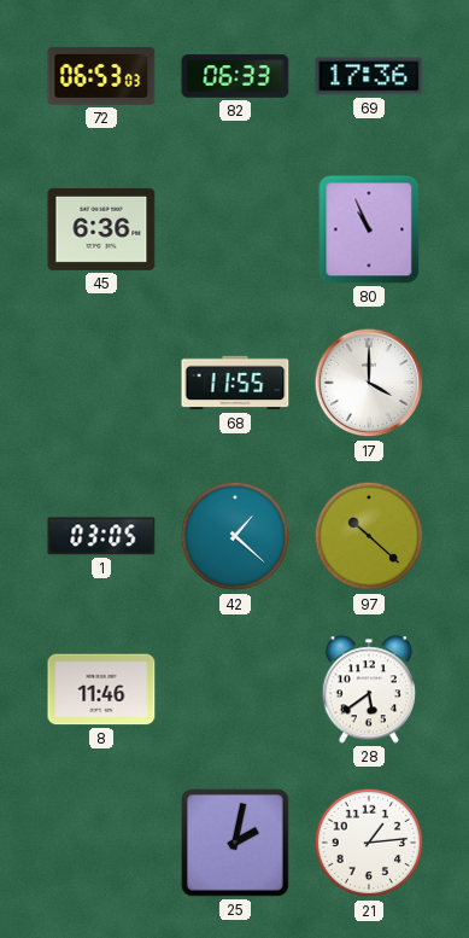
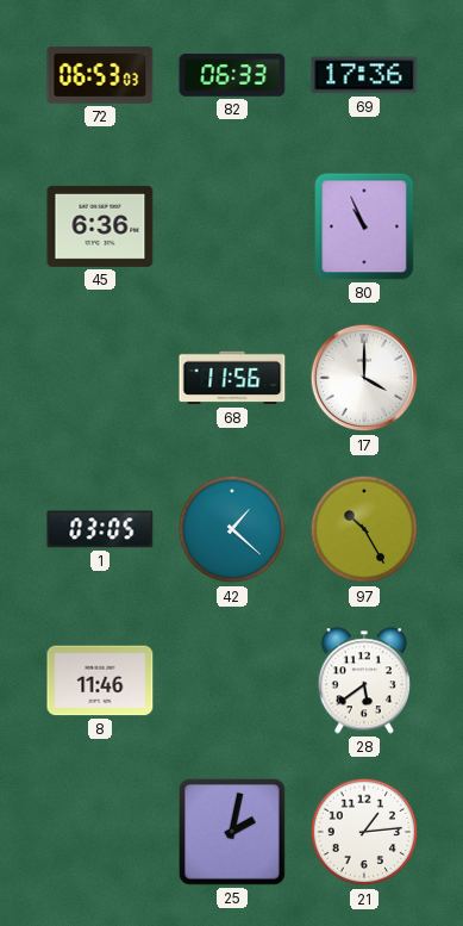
68: 11:55 -> 11:56
97: 10:22 -> 10:25
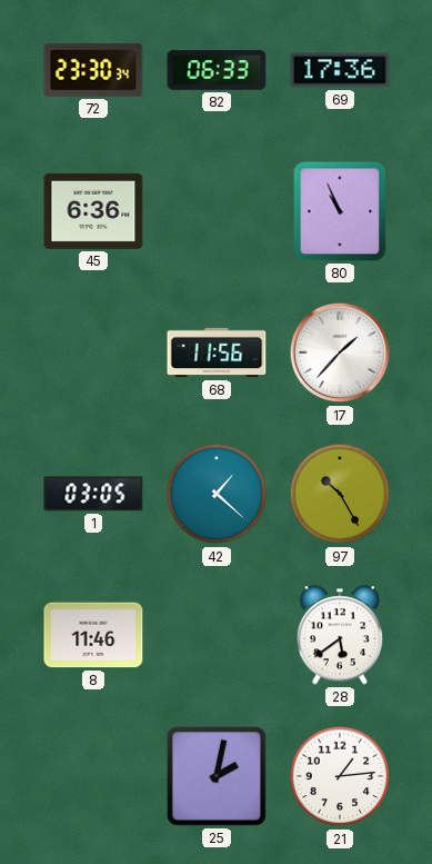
72: 06:53 -> 23:30
17: 4:00 -> 1:37
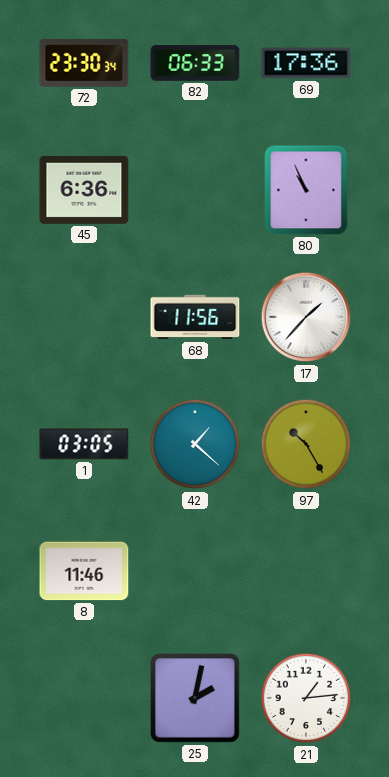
28: 5:39 -> none
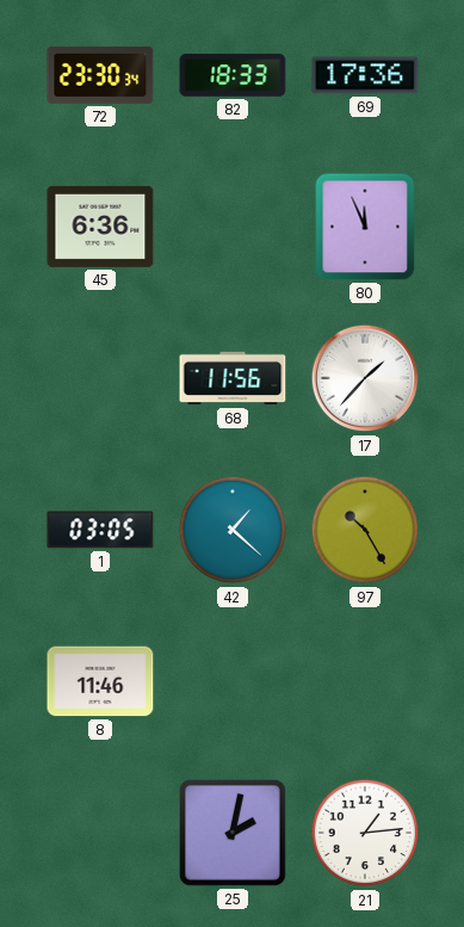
82: 06:33 -> 18:33
80: 10:56 -> 11:56
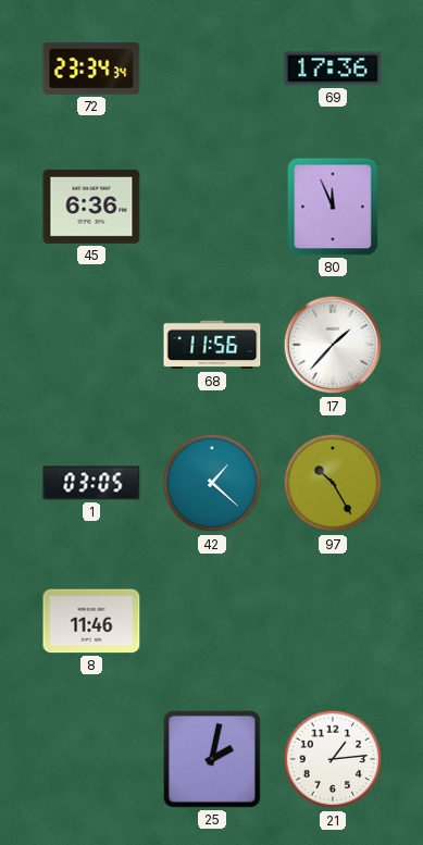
72: 23:30 -> 23:34
82: 18:33 -> none
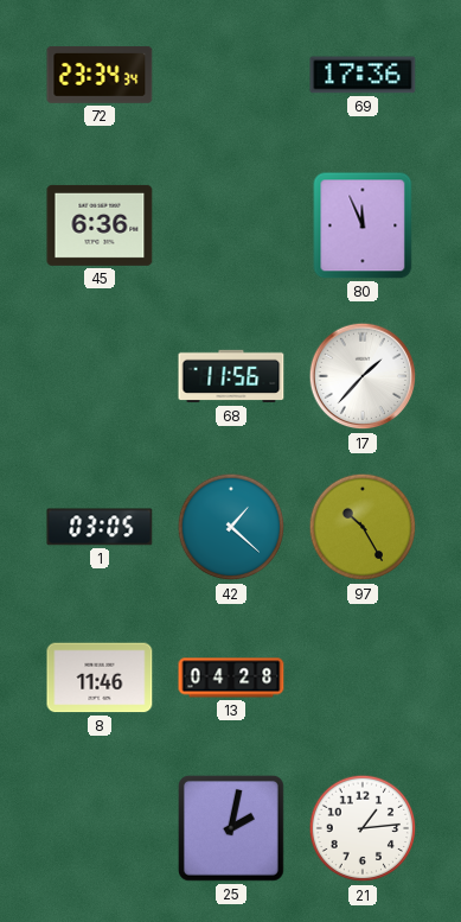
13: none -> 04:28
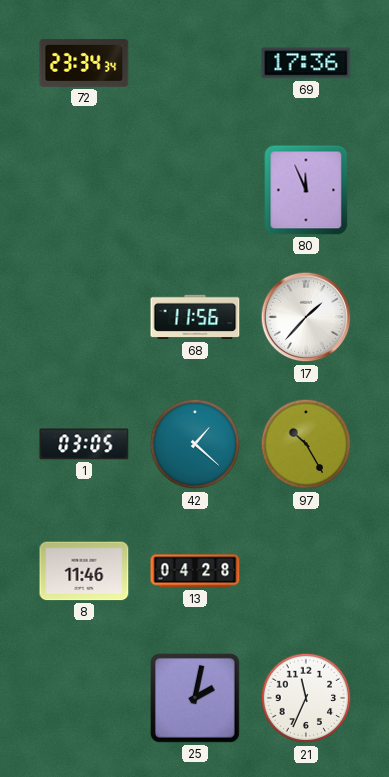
45: 6:36 -> none
21: 1:14 -> 11:34
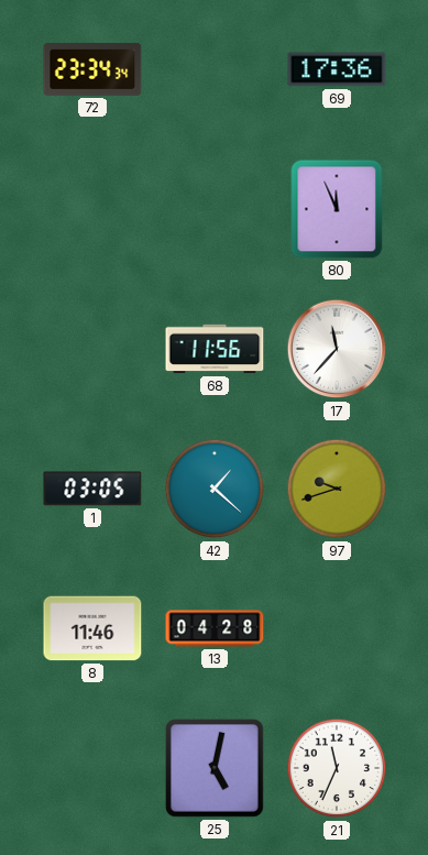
17: 1:37 -> 11:37
97: 10:25 -> 9:42
25: 2:02 -> 5:02
